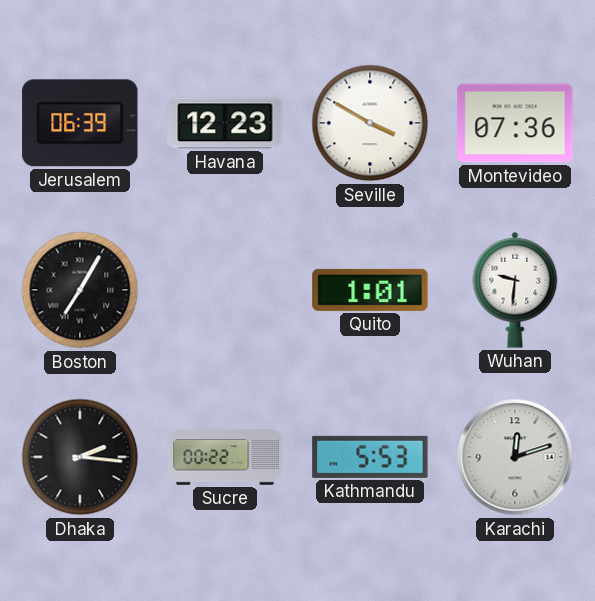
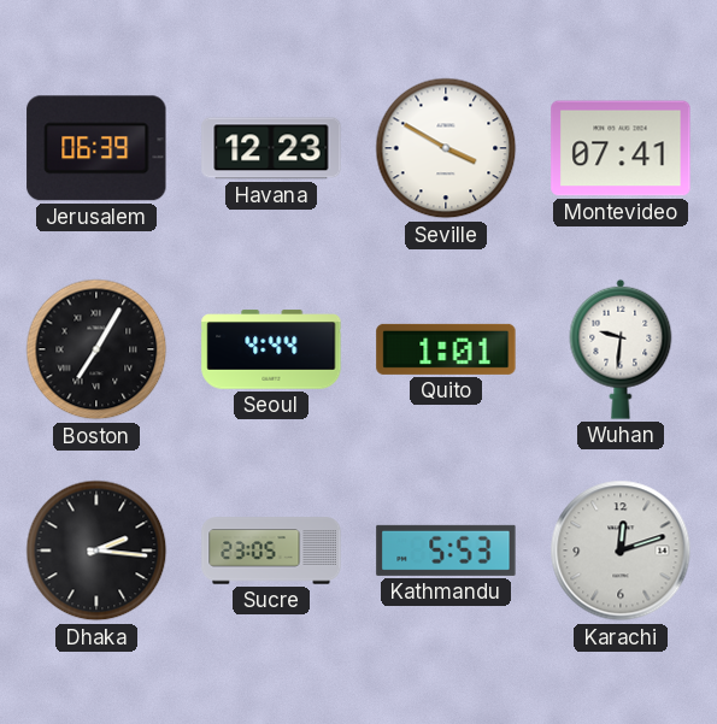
Montevideo: 07:36 -> 07:41
Seoul: none -> 4:44
Sucre: 00:22 -> 23:05
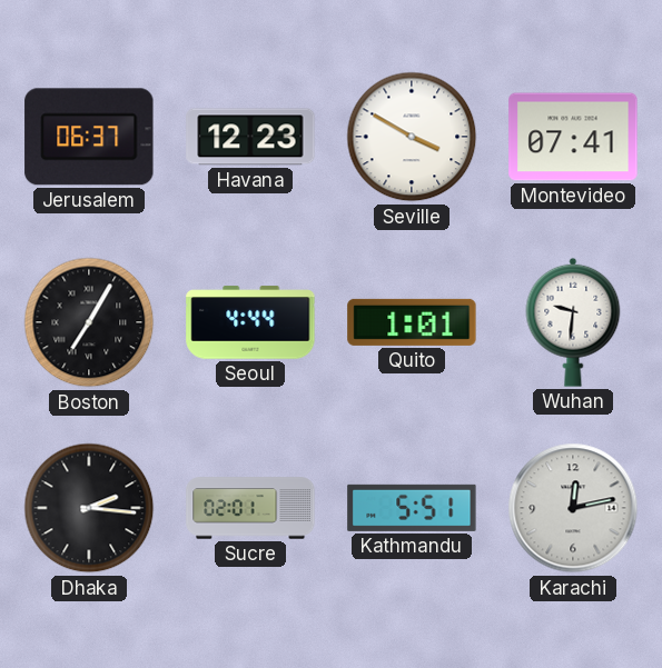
Jerusalem: 06:39 -> 06:37
Sucre: 23:05 -> 02:01
Kathmandu: 5:53 -> 5:51
Karachi: 12:12 -> 12:13
